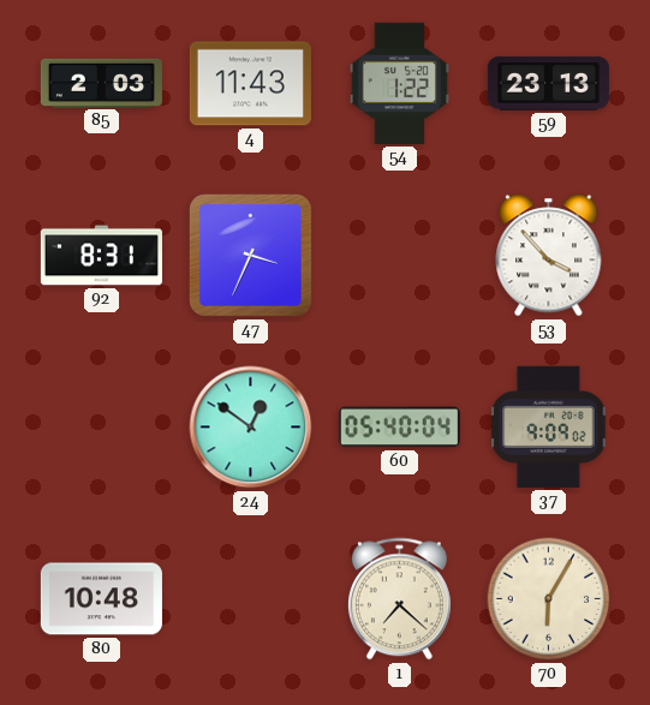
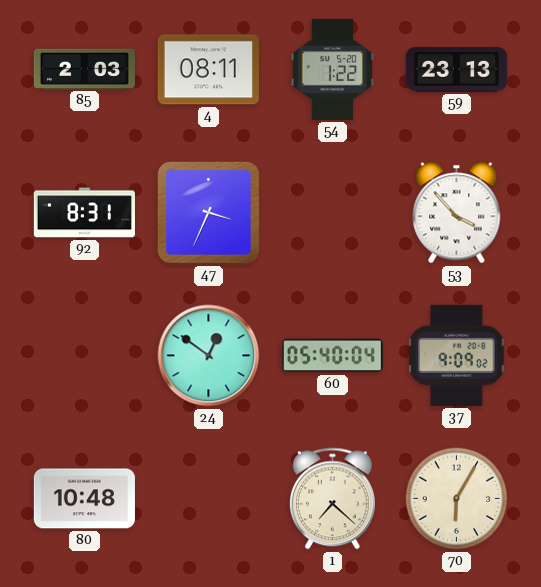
4: 11:43 -> 08:11
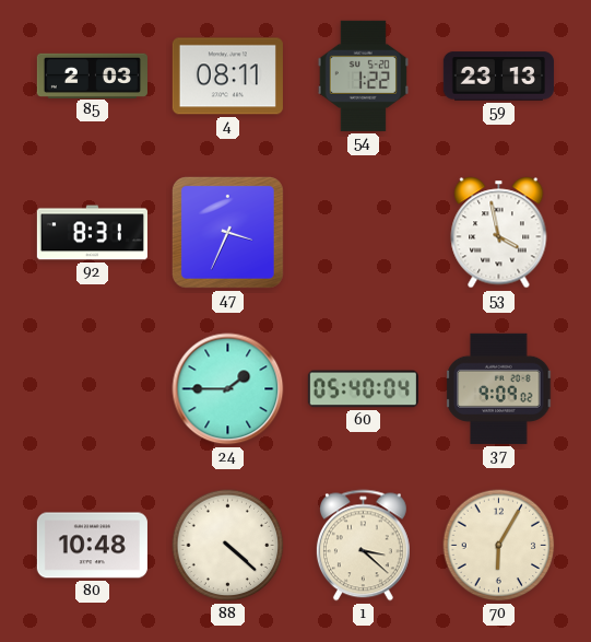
53: 3:53 -> 3:58
24: 12:51 -> 1:45
88: none -> 4:22
1: 7:22 -> 3:22
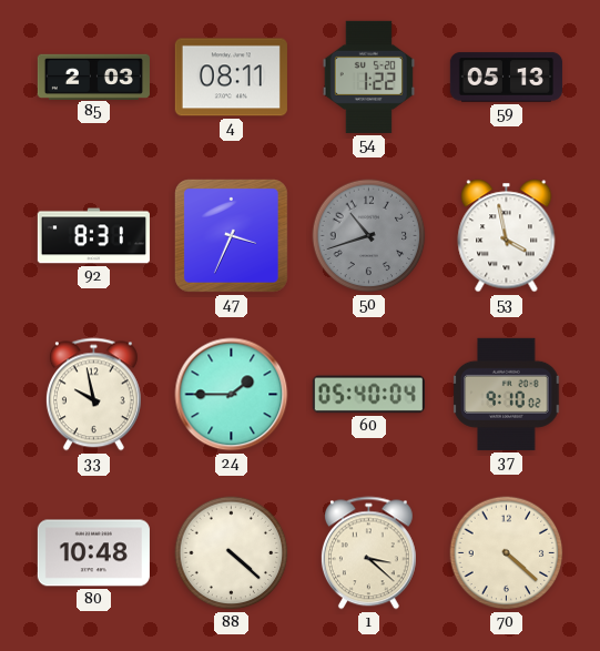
59: 23:13 -> 05:13
50: none -> 10:42
33: none -> 9:58
37: 9:09 -> 9:10
70: 6:05 -> 4:22
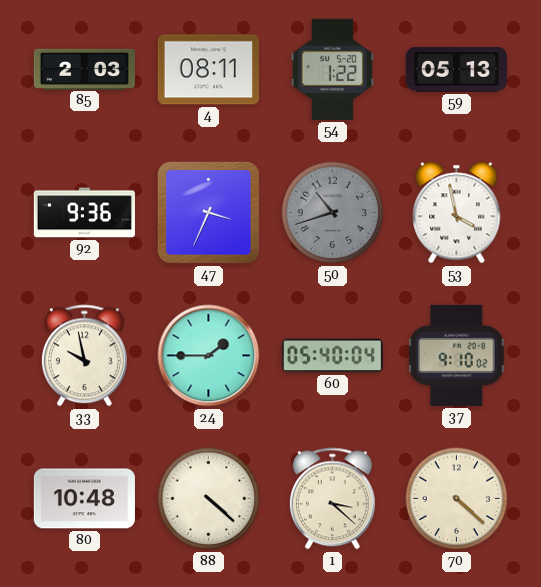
92: 8:31 -> 9:36
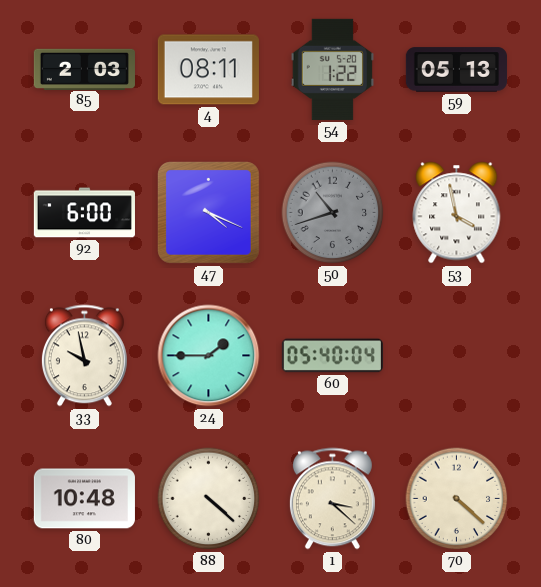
92: 9:36 -> 6:00
47: 3:34 -> 4:19
37: 9:10 -> none
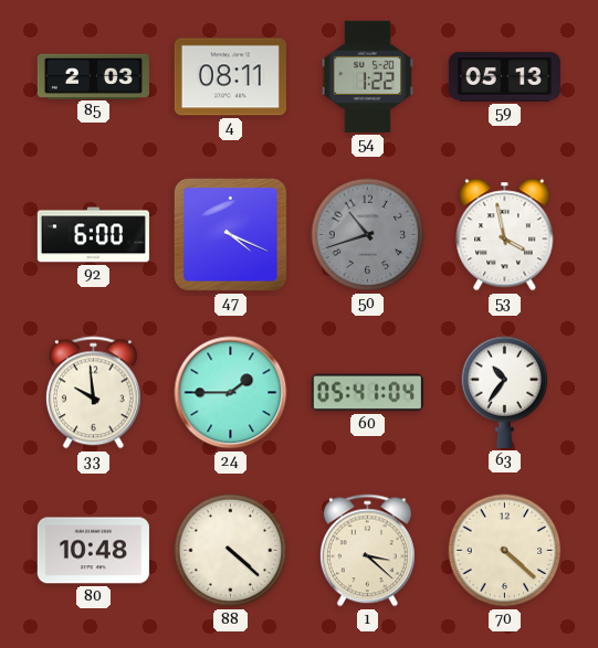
33: 9:58 -> 9:59
60: 05:40 -> 05:41
63: none -> 10:36
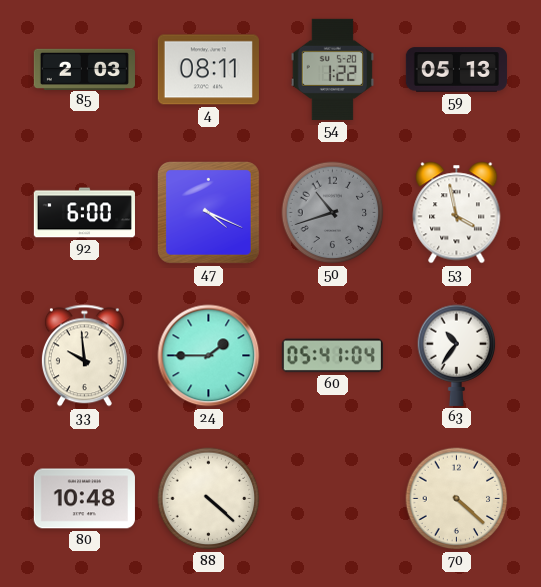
1: 3:22 -> none
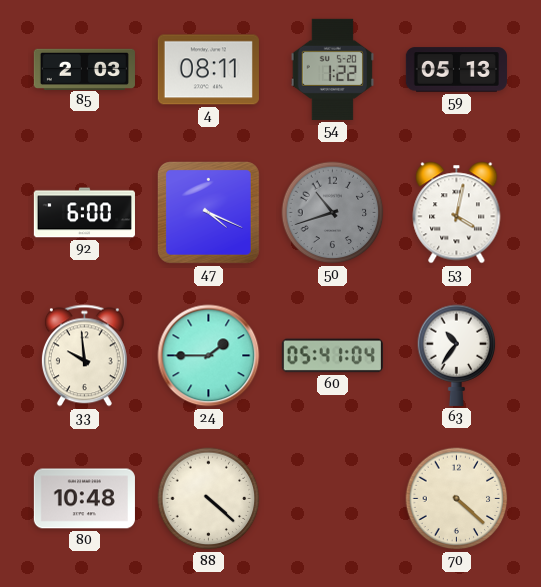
53: 3:58 -> 4:02
